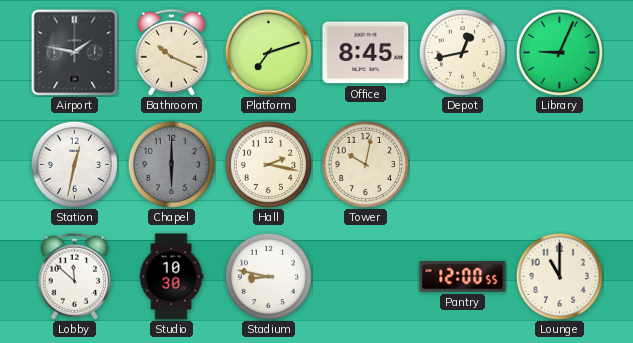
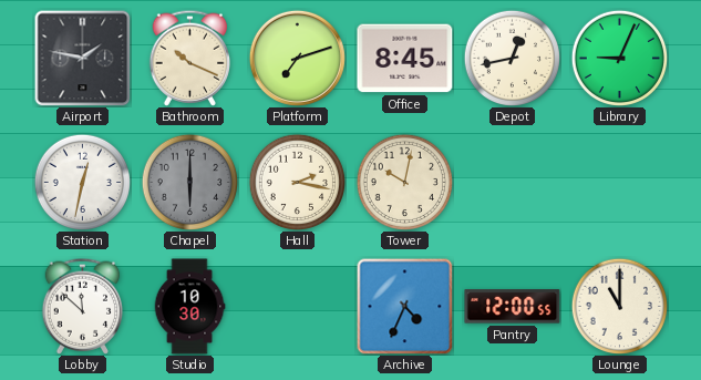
Stadium: 8:47 -> none
Archive: none -> 4:34
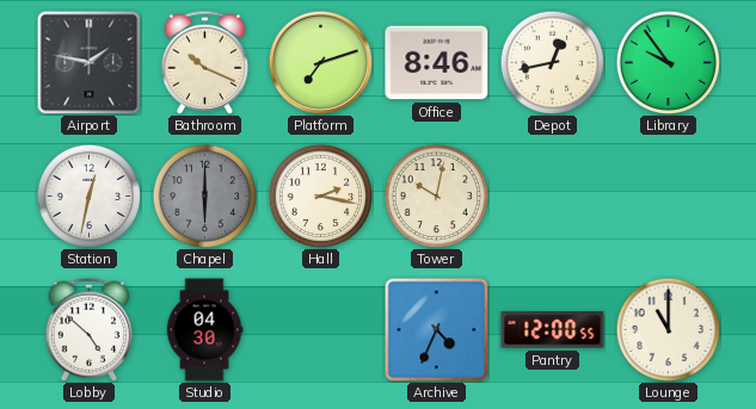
Office: 8:45 -> 8:46
Library: 9:04 -> 9:54
Lobby: 11:52 -> 4:52
Studio: 10:30 -> 04:30
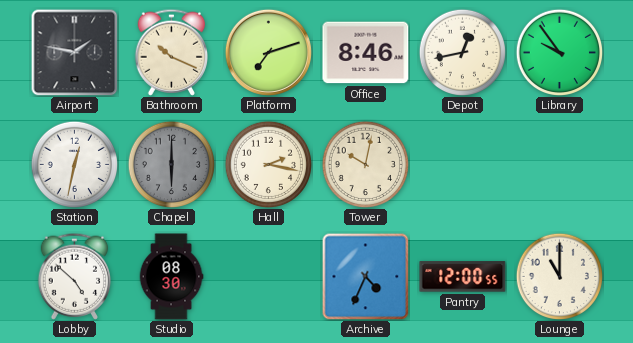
Studio: 04:30 -> 08:30
